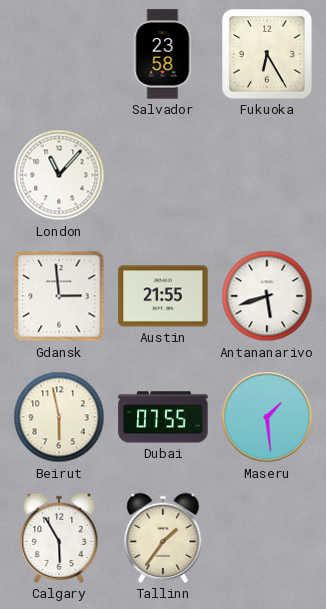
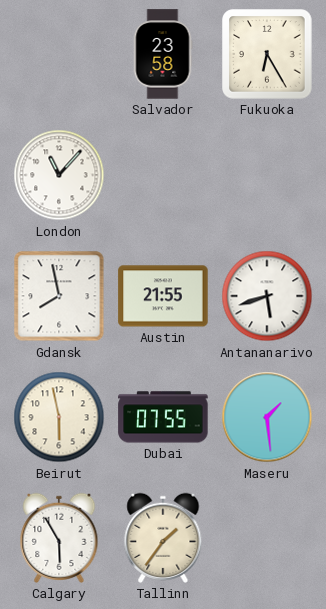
Gdansk: 2:59 -> 7:58
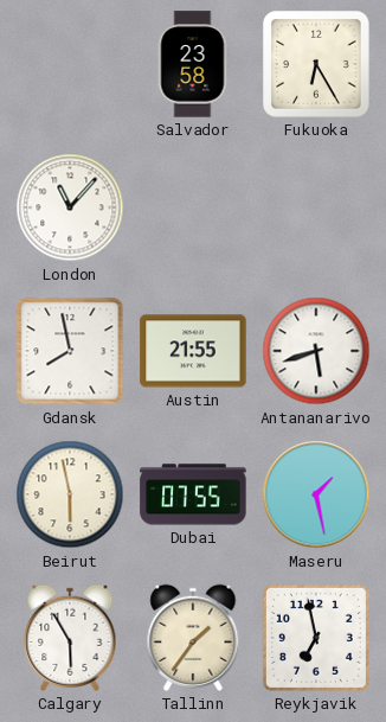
Maseru: 1:29 -> 1:28
Reykjavik: none -> 6:58
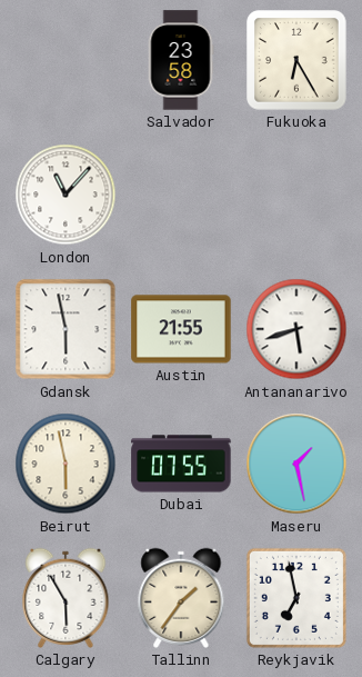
Gdansk: 7:58 -> 5:58
